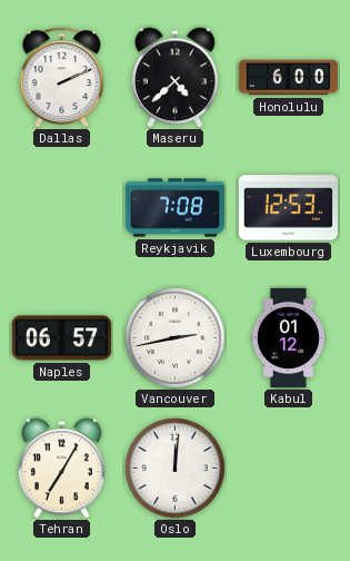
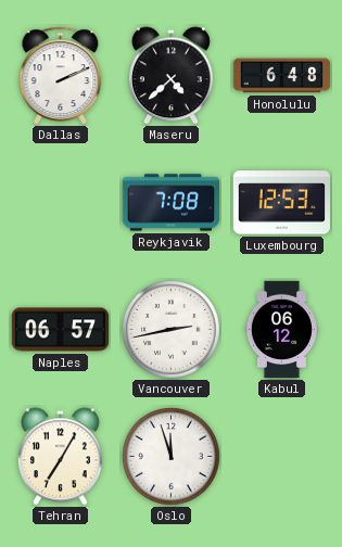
Honolulu: 6:00 -> 6:48
Kabul: 01:12 -> 06:12
Oslo: 12:01 -> 11:57
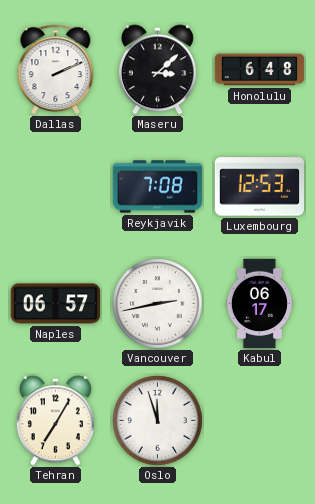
Maseru: 4:38 -> 3:08
Kabul: 06:12 -> 06:17
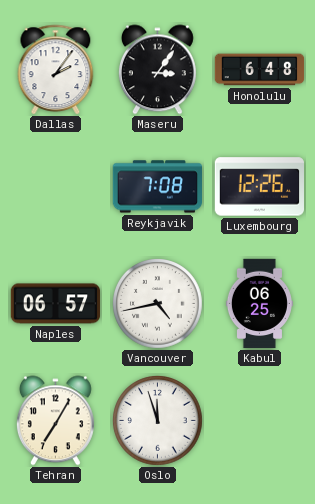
Dallas: 2:11 -> 2:06
Maseru: 3:08 -> 3:06
Luxembourg: 12:53 -> 12:26
Vancouver: 2:43 -> 4:43
Kabul: 06:17 -> 06:25
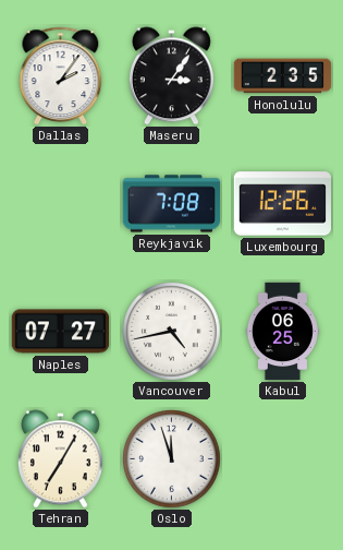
Honolulu: 6:48 -> 2:35
Naples: 06:57 -> 07:27
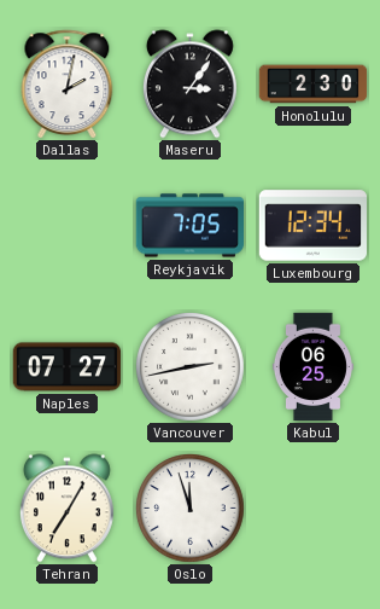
Dallas: 2:06 -> 2:02
Honolulu: 2:35 -> 2:30
Reykjavik: 7:08 -> 7:05
Luxembourg: 12:26 -> 12:34
Vancouver: 4:43 -> 2:43
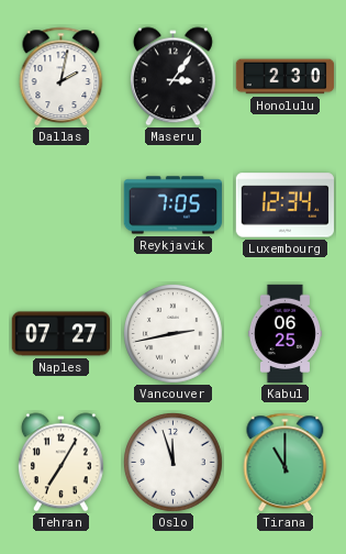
Tirana: none -> 11:00
